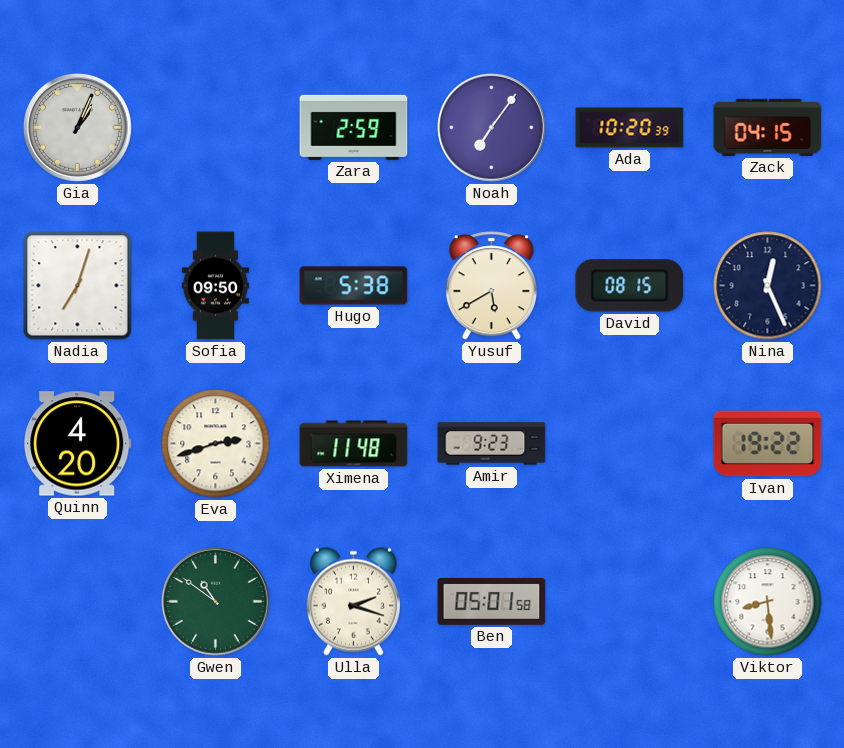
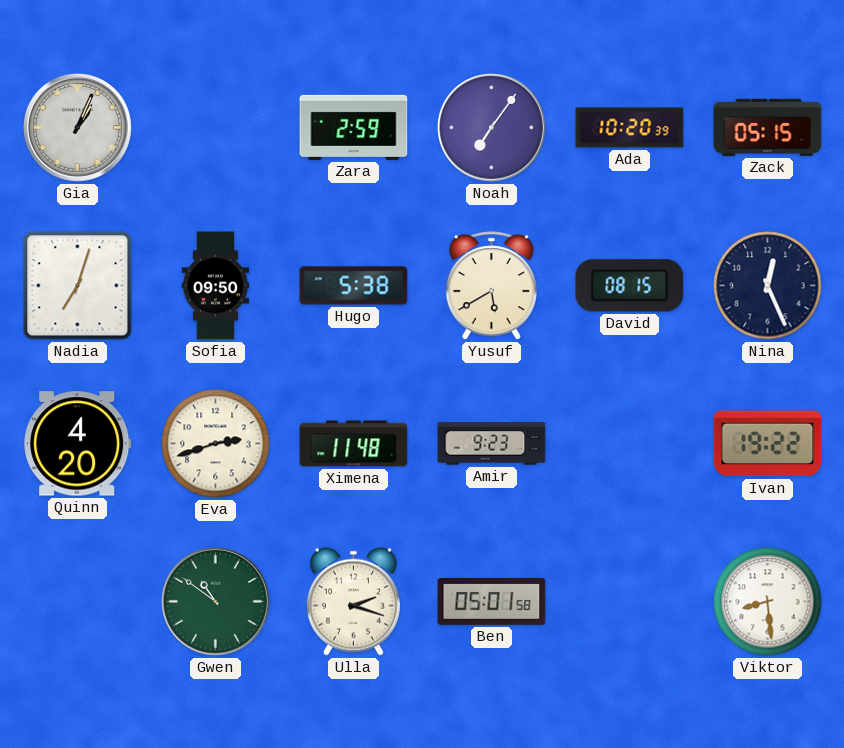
Zack: 04:15 -> 05:15
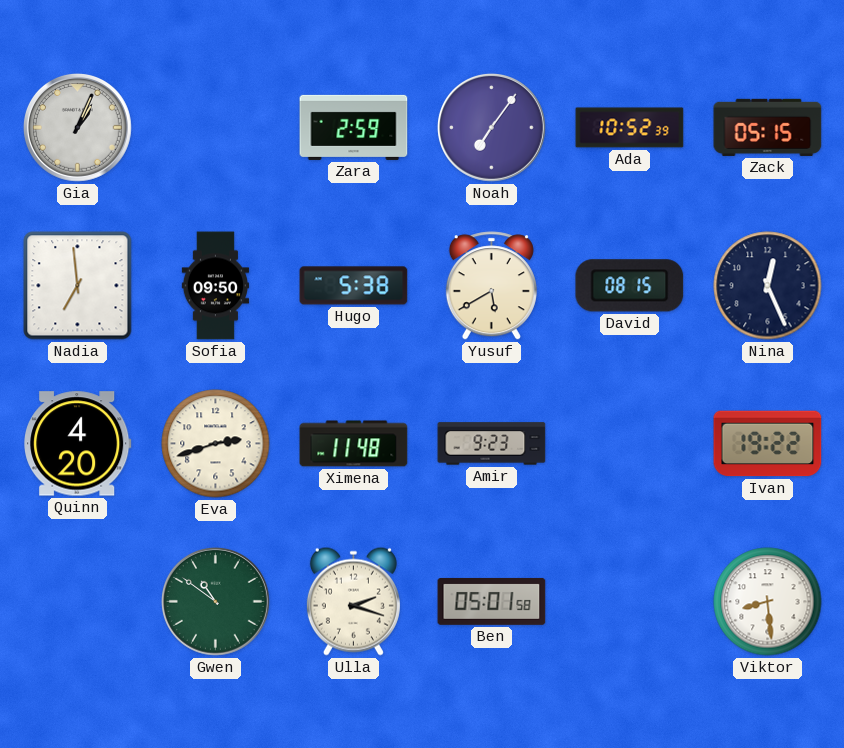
Ada: 10:20 -> 10:52
Nadia: 7:03 -> 6:59
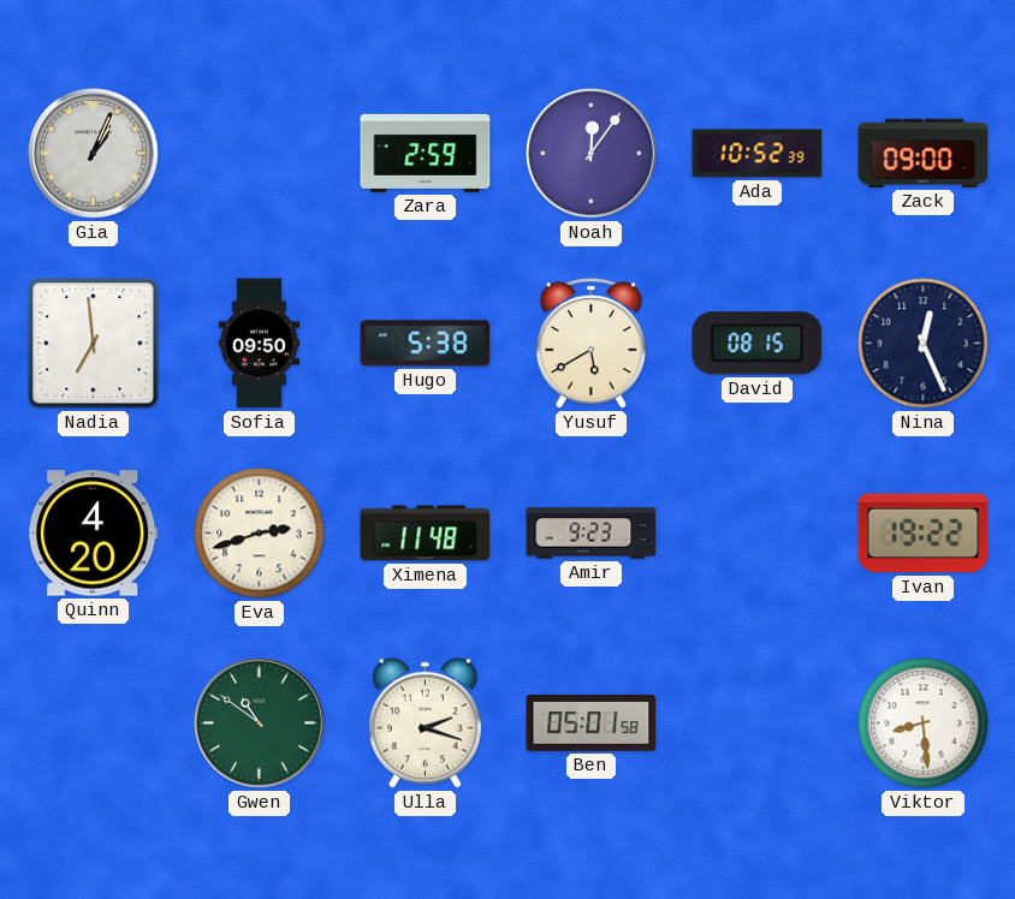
Noah: 7:06 -> 12:06
Zack: 05:15 -> 09:00
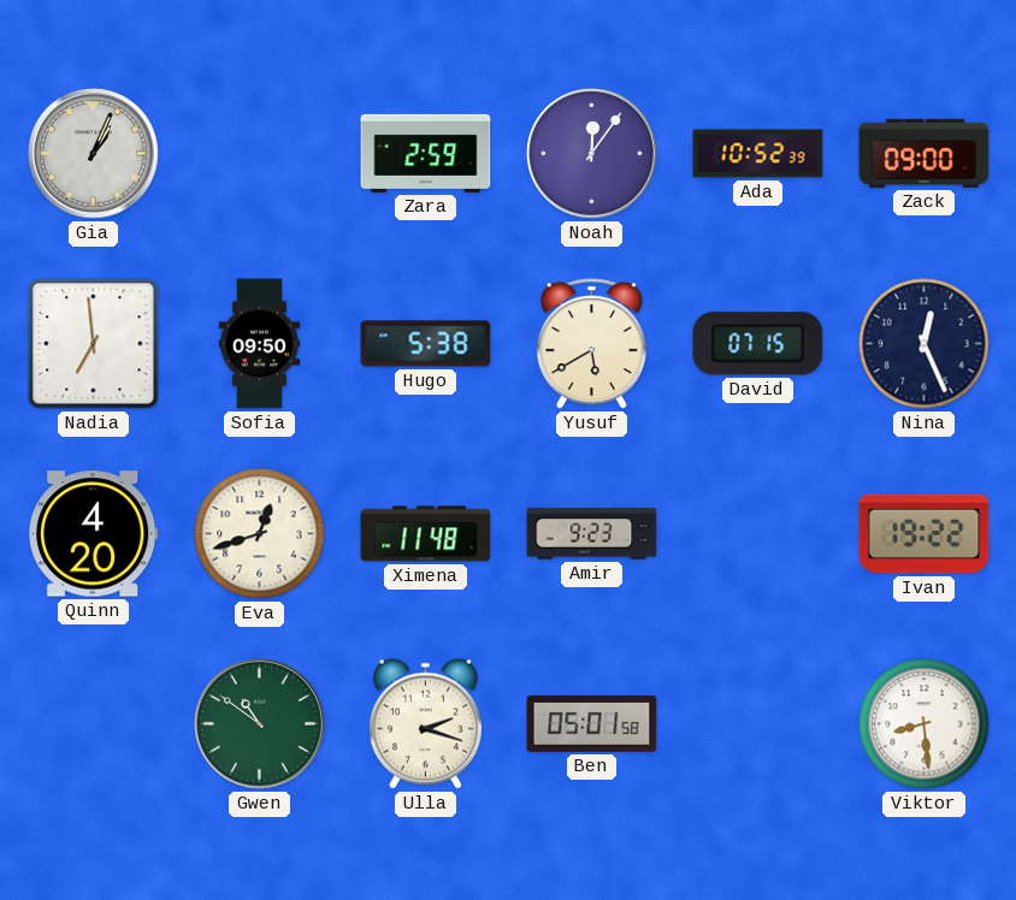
David: 08:15 -> 07:15
Eva: 2:42 -> 12:42
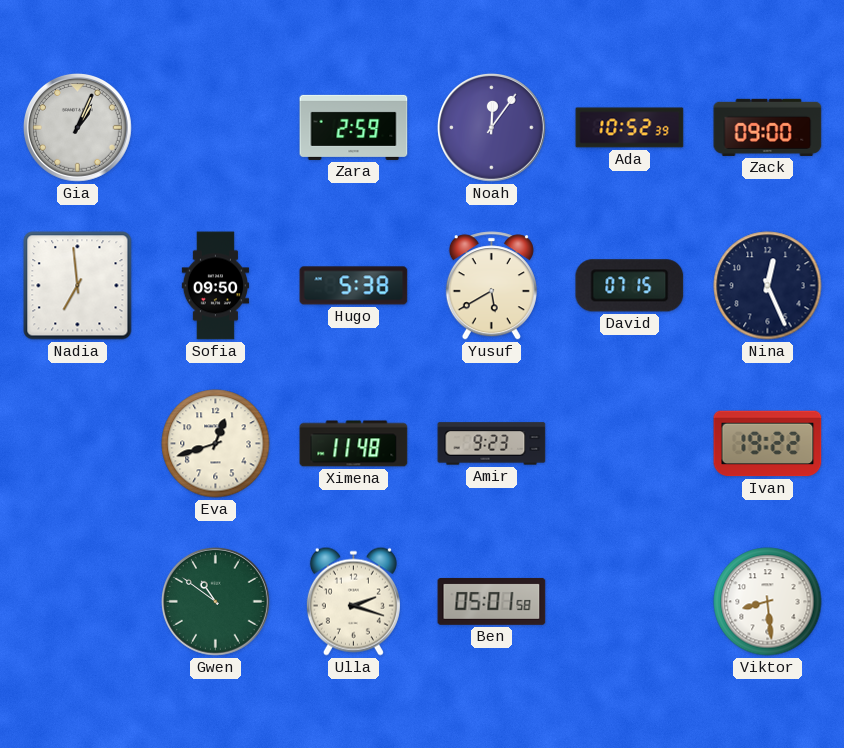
Quinn: 4:20 -> none
